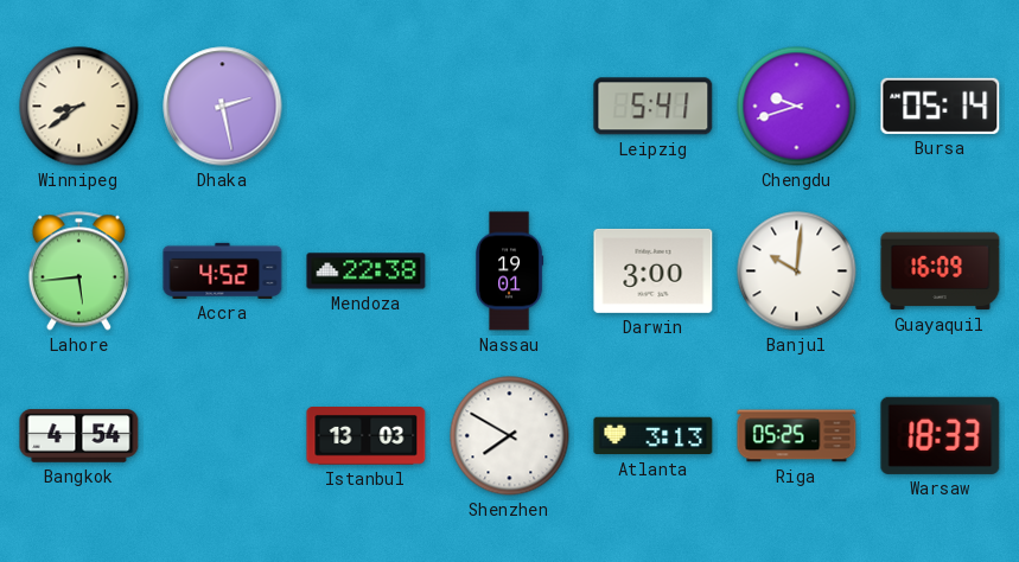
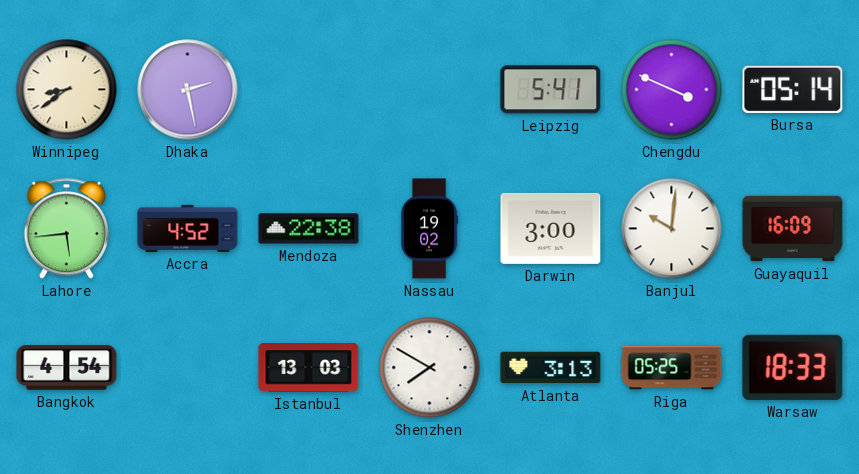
Chengdu: 9:42 -> 3:49
Nassau: 19:01 -> 19:02
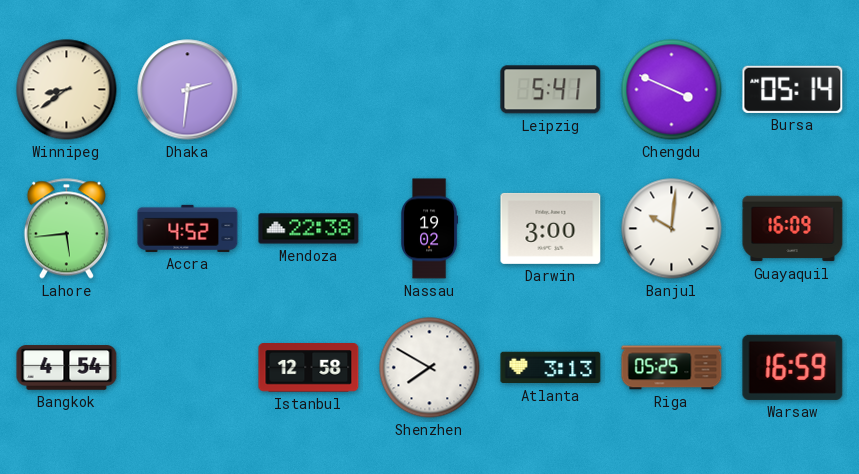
Dhaka: 2:28 -> 2:31
Istanbul: 13:03 -> 12:58
Warsaw: 18:33 -> 16:59
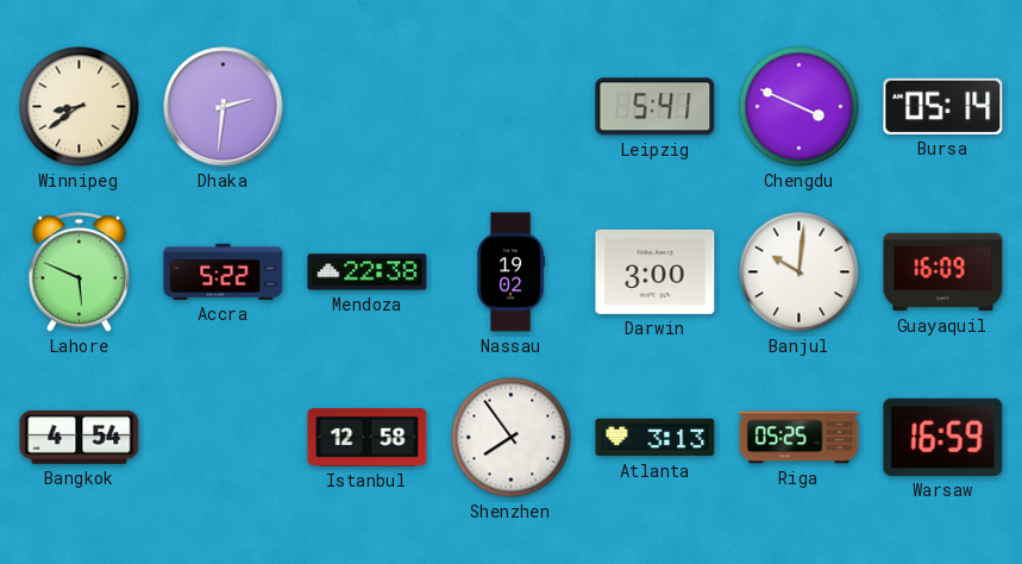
Lahore: 5:44 -> 5:49
Accra: 4:52 -> 5:22
Shenzhen: 7:50 -> 7:54
